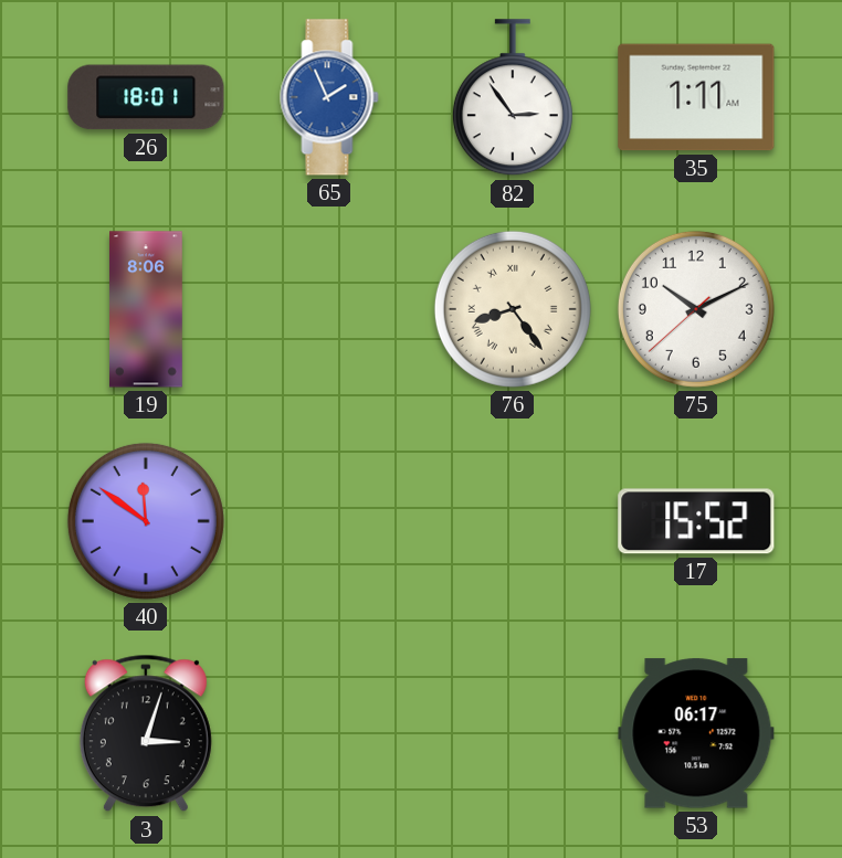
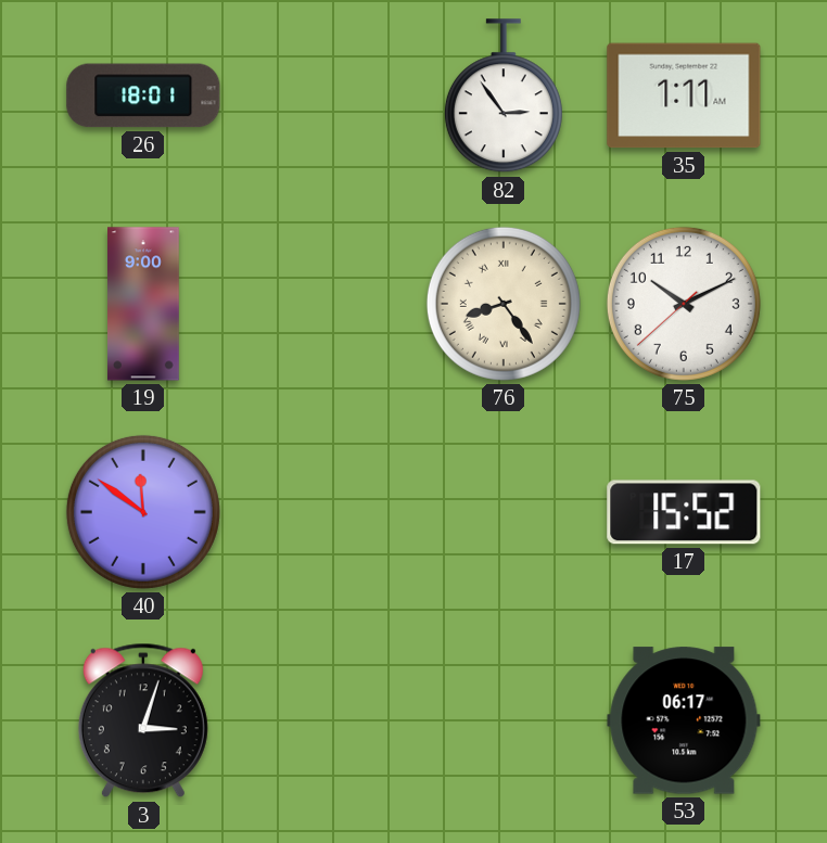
65: 1:56 -> none
19: 8:06 -> 9:00
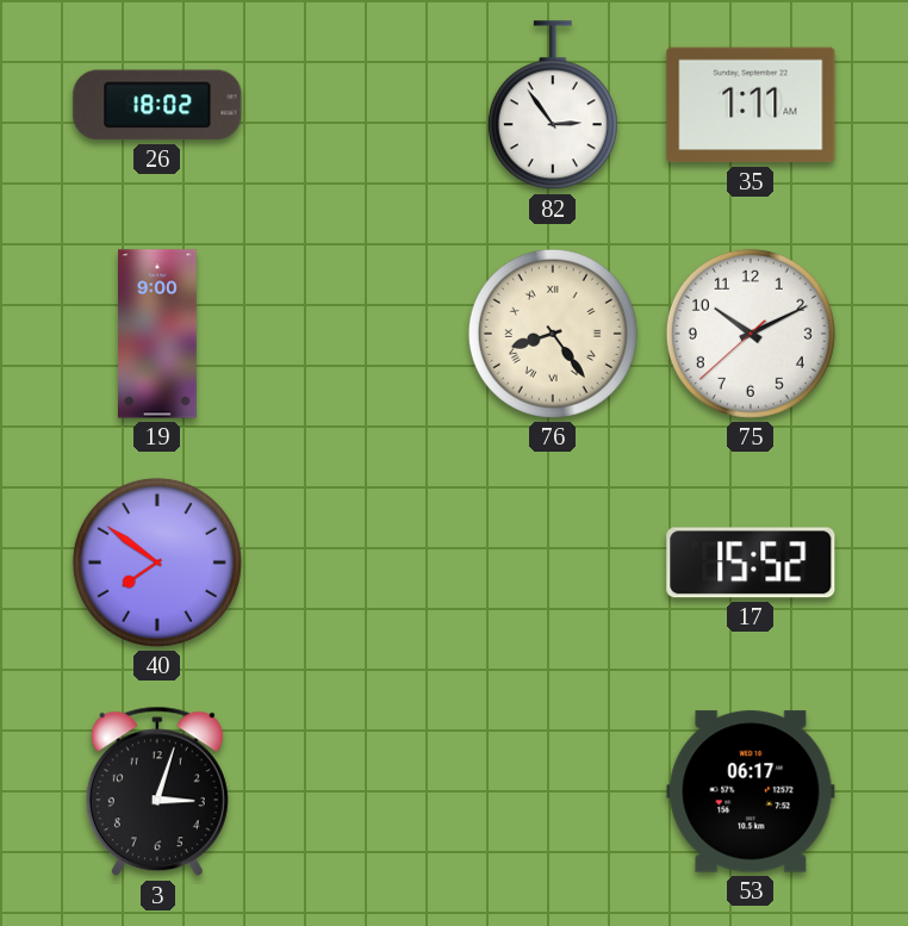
26: 18:01 -> 18:02
40: 11:51 -> 7:51
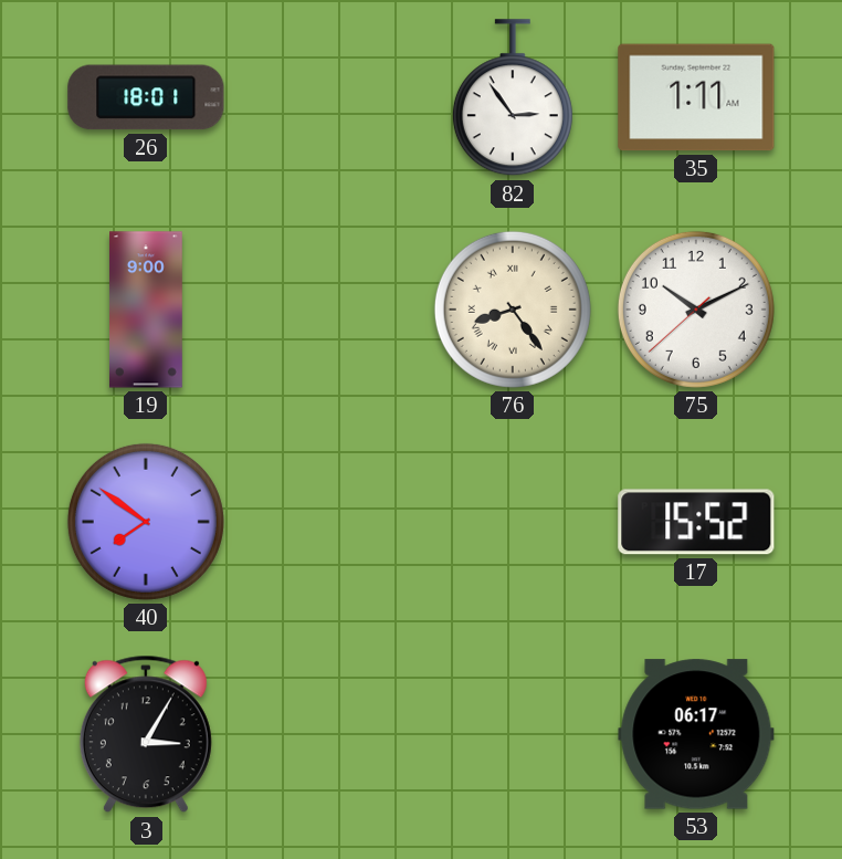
26: 18:02 -> 18:01
3: 3:03 -> 3:05
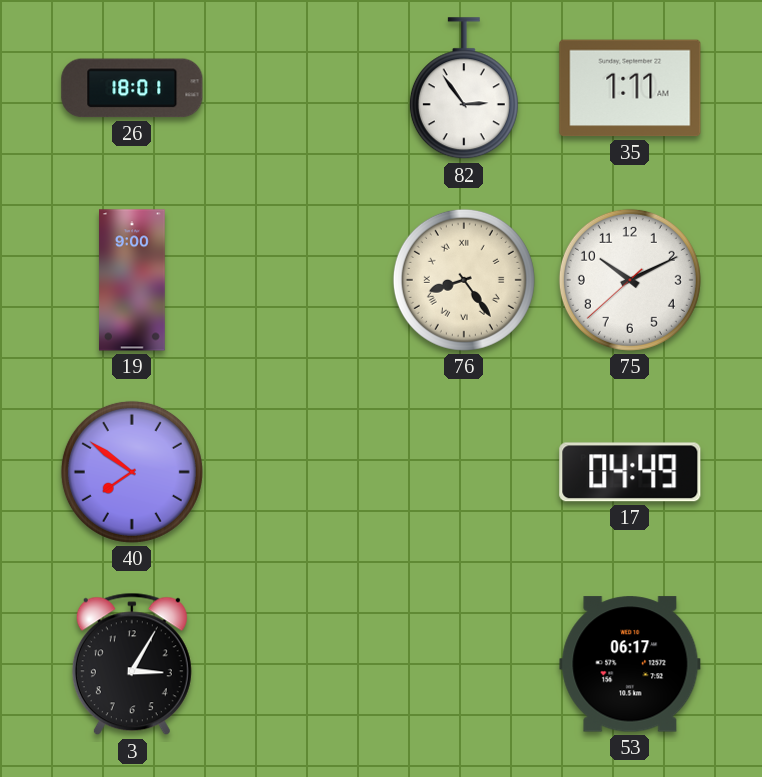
17: 15:52 -> 04:49
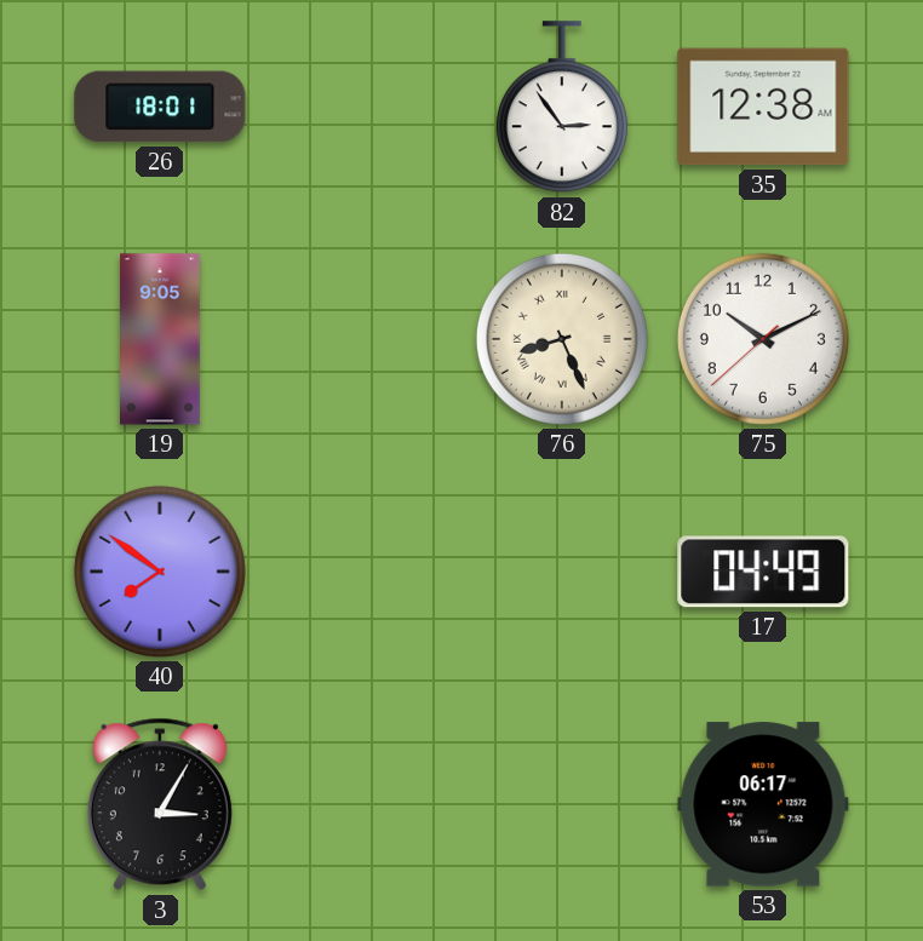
35: 1:11 -> 12:38
19: 9:00 -> 9:05
76: 8:24 -> 8:26
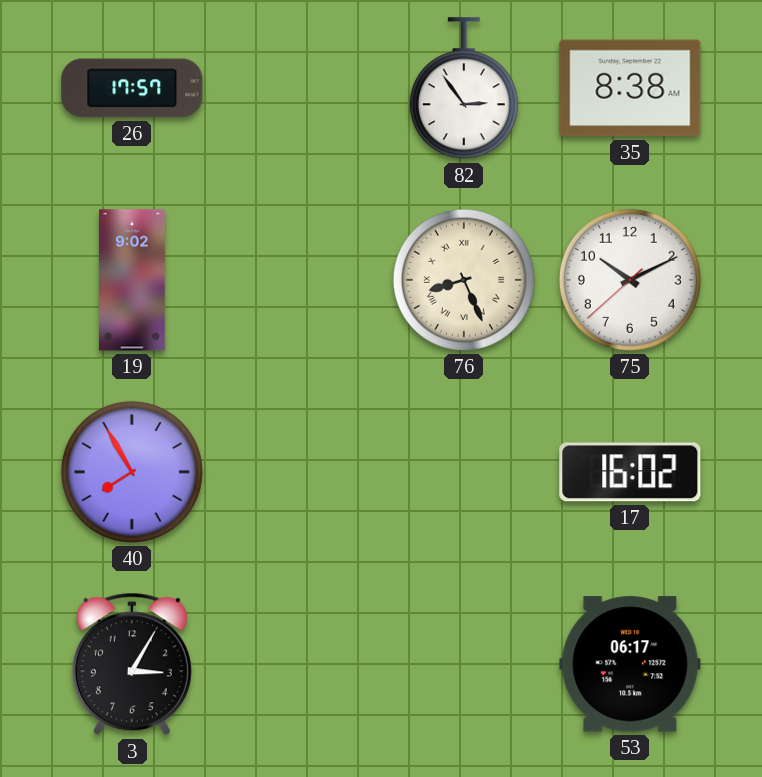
26: 18:01 -> 17:57
35: 12:38 -> 8:38
19: 9:05 -> 9:02
40: 7:51 -> 7:55
17: 04:49 -> 16:02
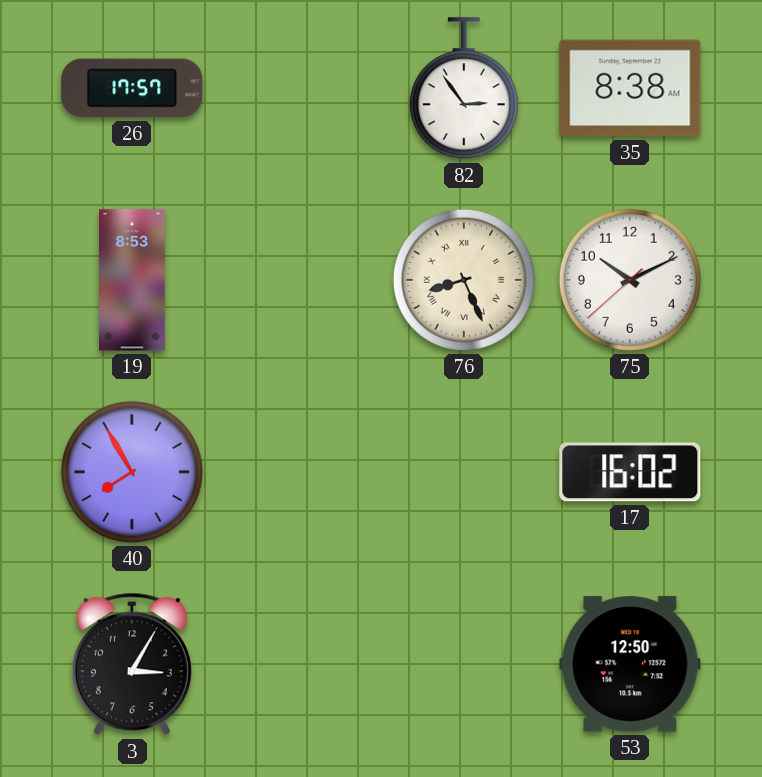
19: 9:02 -> 8:53
53: 06:17 -> 12:50
